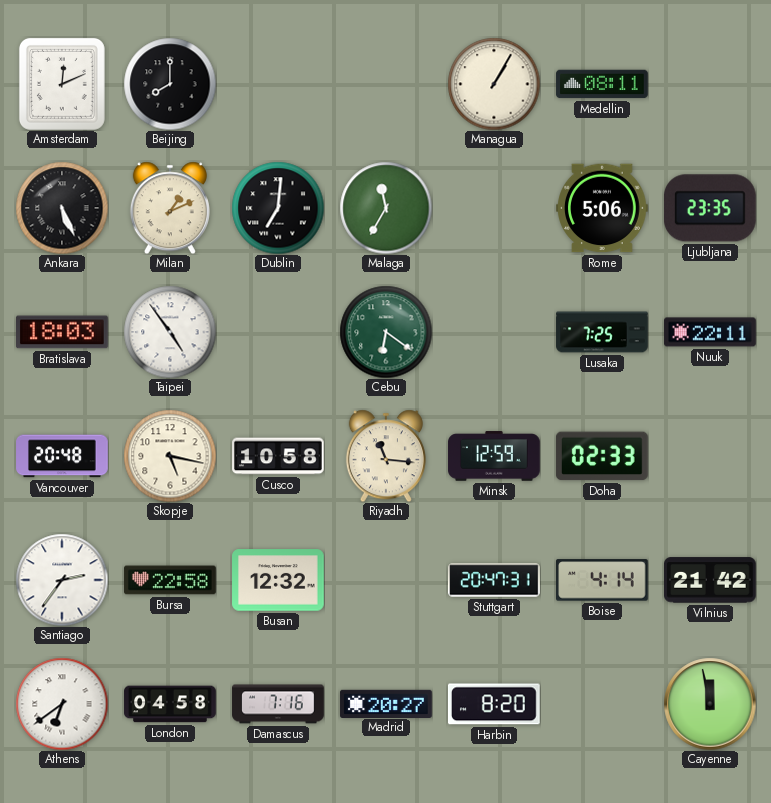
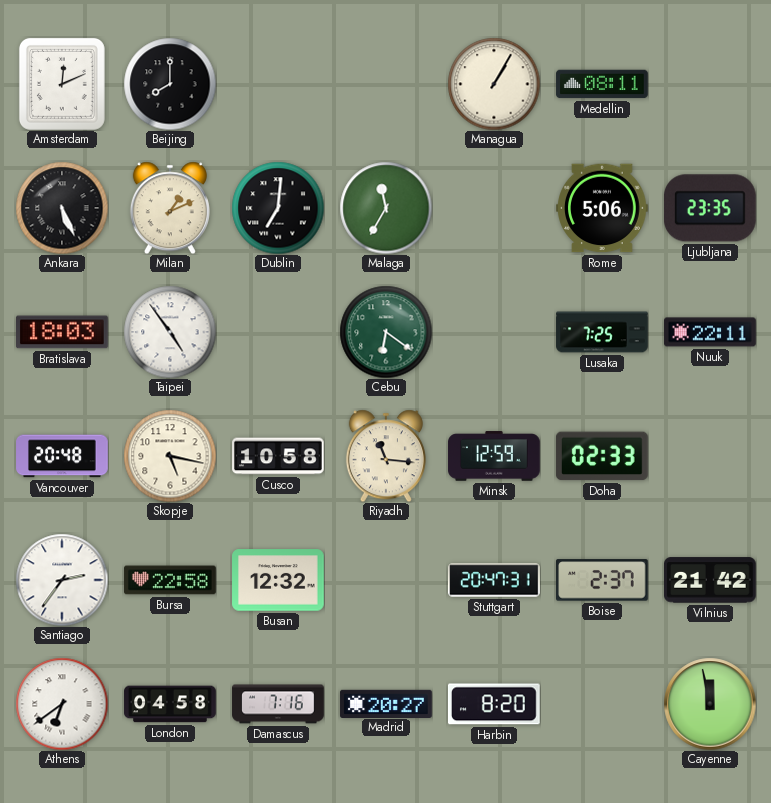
Boise: 4:14 -> 2:37
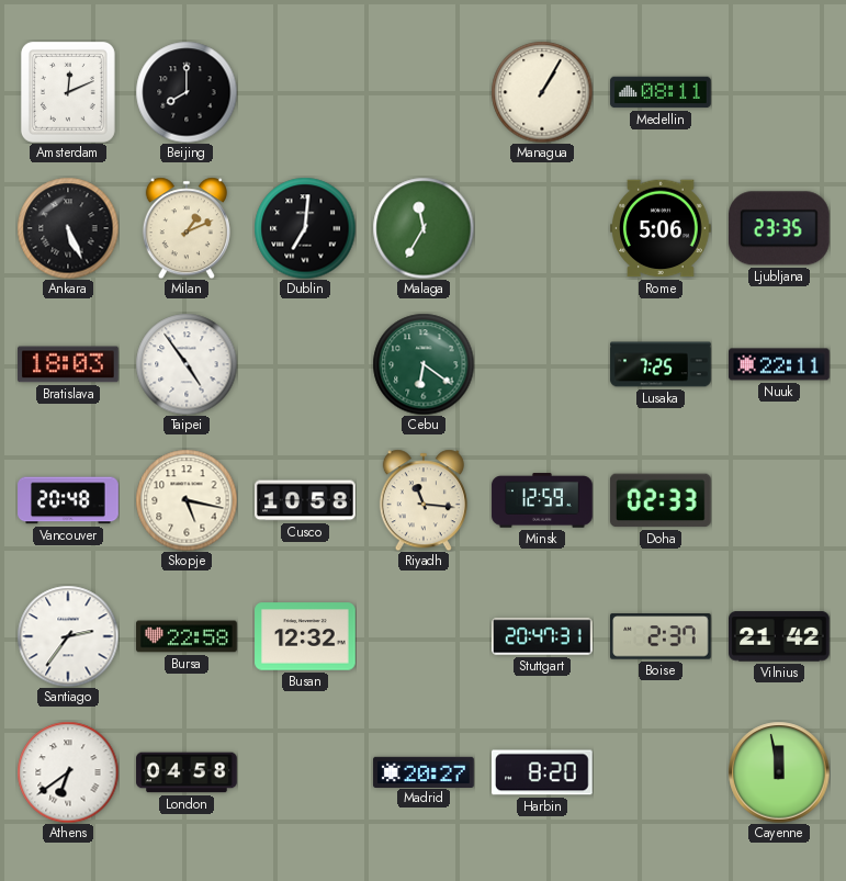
Damascus: 7:16 -> none
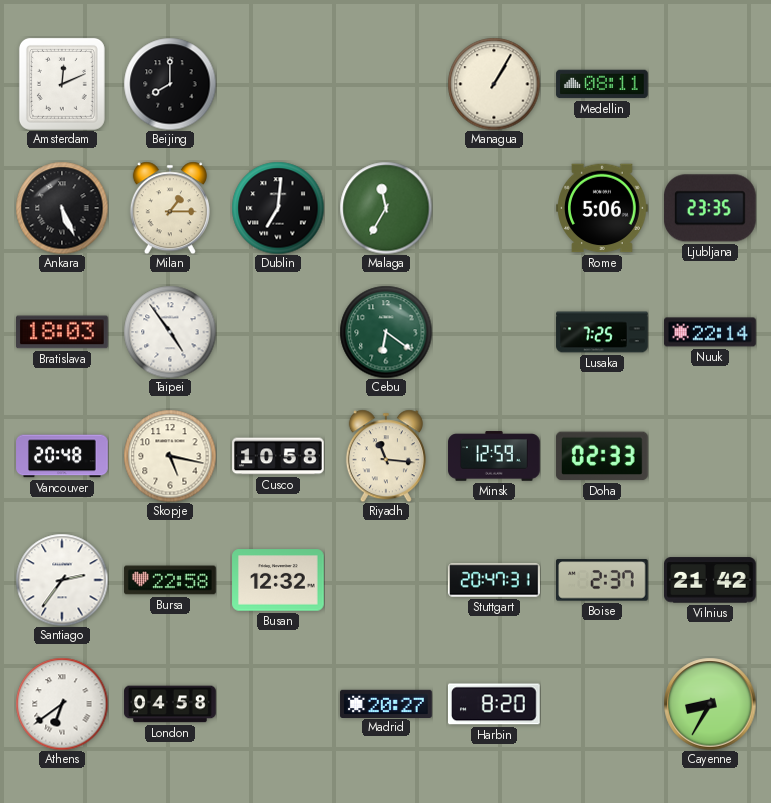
Milan: 1:11 -> 1:15
Nuuk: 22:11 -> 22:14
Cayenne: 11:58 -> 8:35
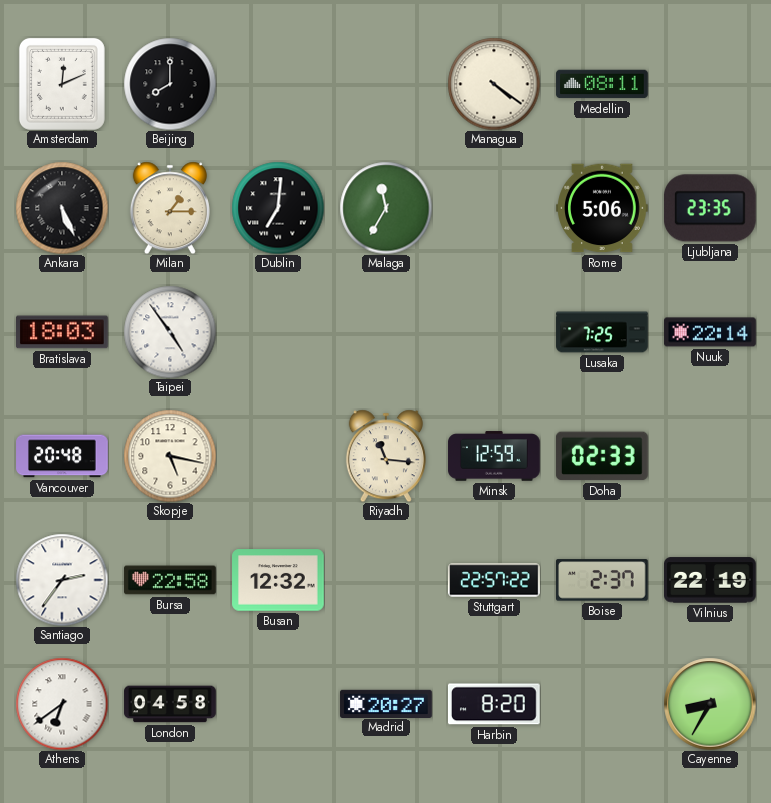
Managua: 1:05 -> 4:21
Cebu: 6:21 -> none
Cusco: 10:58 -> none
Stuttgart: 20:47 -> 22:57
Vilnius: 21:42 -> 22:19
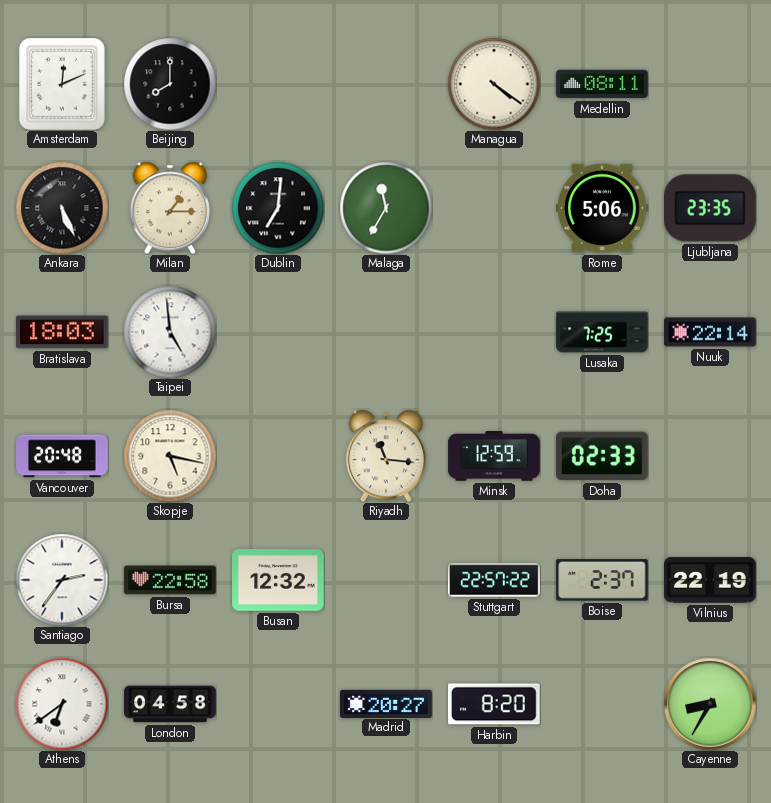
Taipei: 4:54 -> 4:59
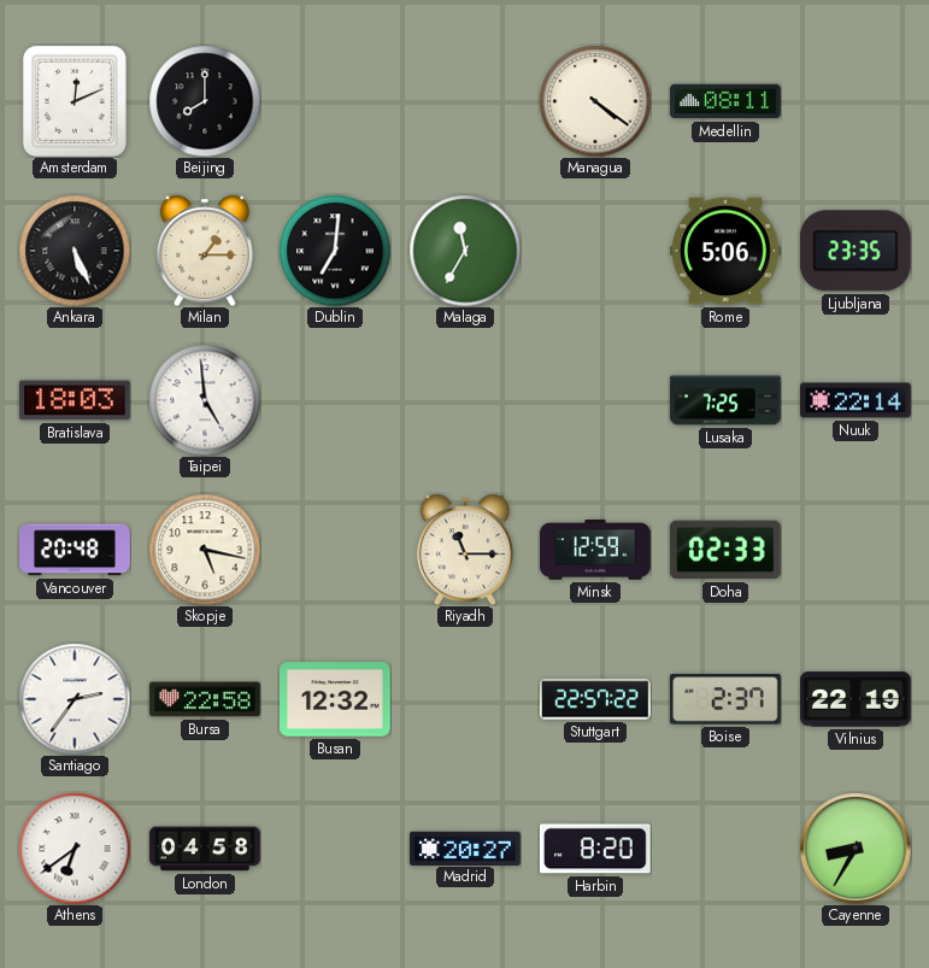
Riyadh: 11:16 -> 11:15
